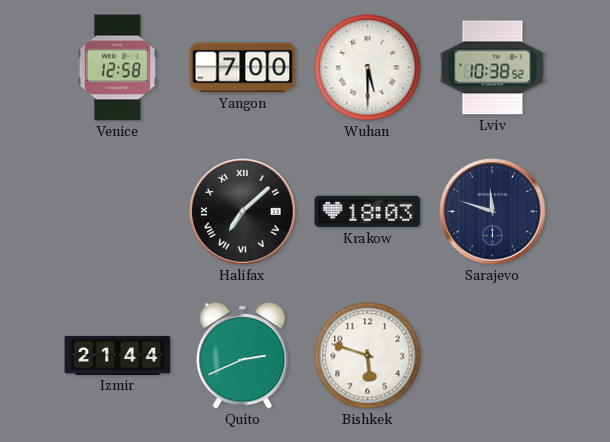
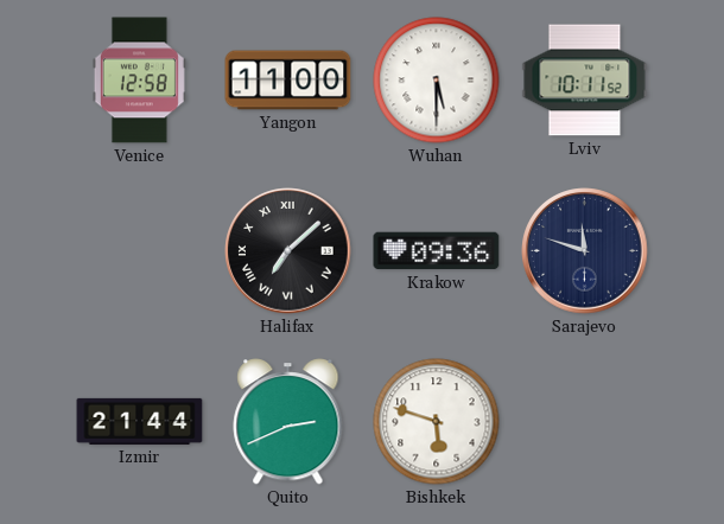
Yangon: 7:00 -> 11:00
Lviv: 10:38 -> 10:11
Krakow: 18:03 -> 09:36
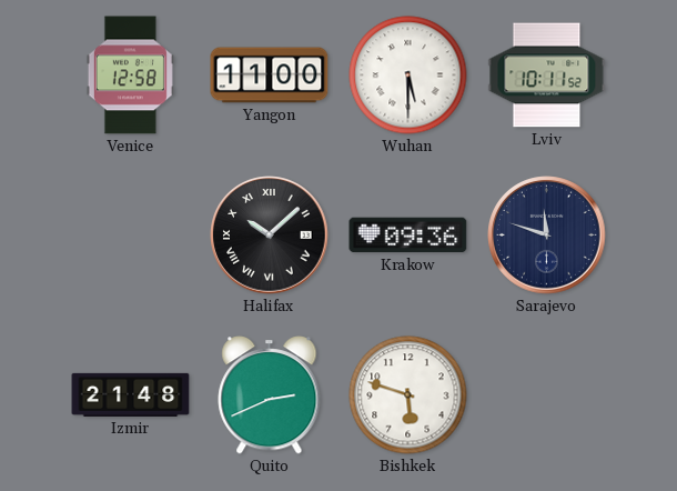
Halifax: 7:08 -> 10:08
Izmir: 21:44 -> 21:48
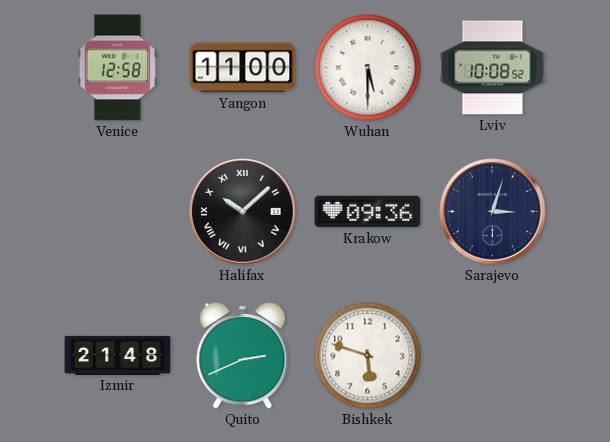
Lviv: 10:11 -> 10:08
Sarajevo: 11:48 -> 3:03
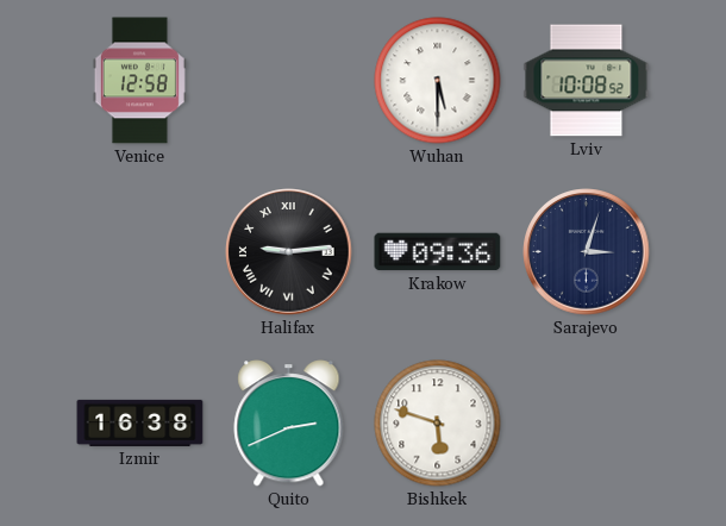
Yangon: 11:00 -> none
Halifax: 10:08 -> 9:14
Izmir: 21:48 -> 16:38
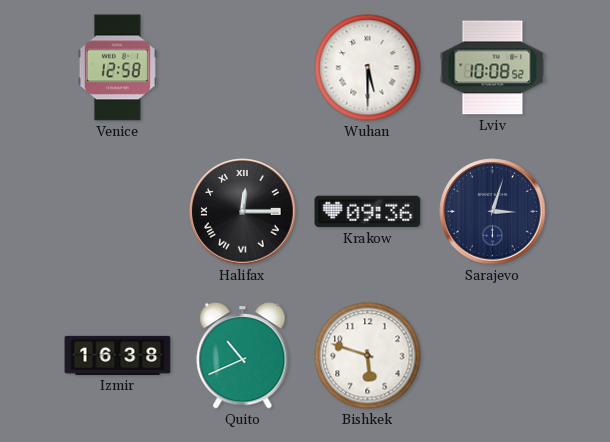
Halifax: 9:14 -> 12:15
Quito: 2:41 -> 10:41
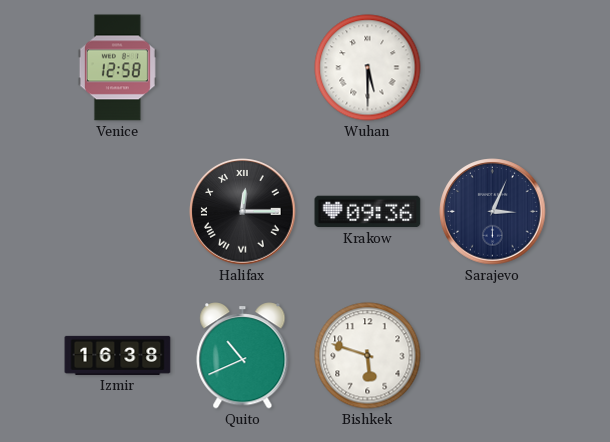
Lviv: 10:08 -> none
Sarajevo: 3:03 -> 3:04
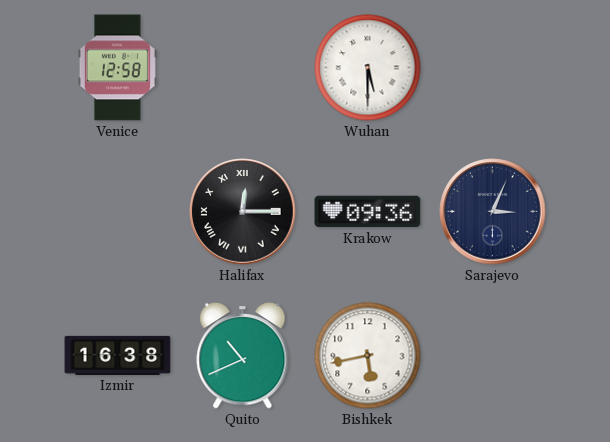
Bishkek: 5:48 -> 5:43
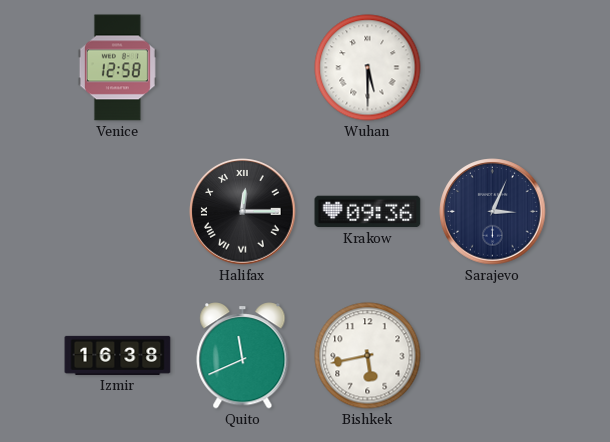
Quito: 10:41 -> 11:41
